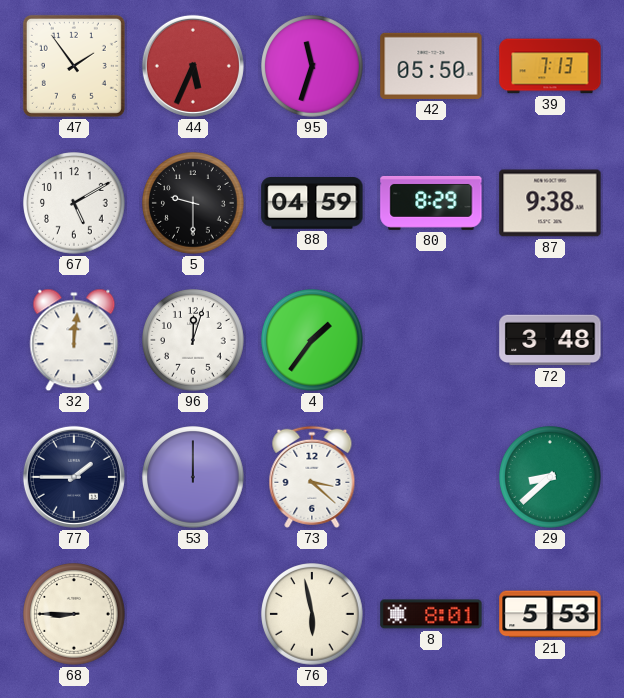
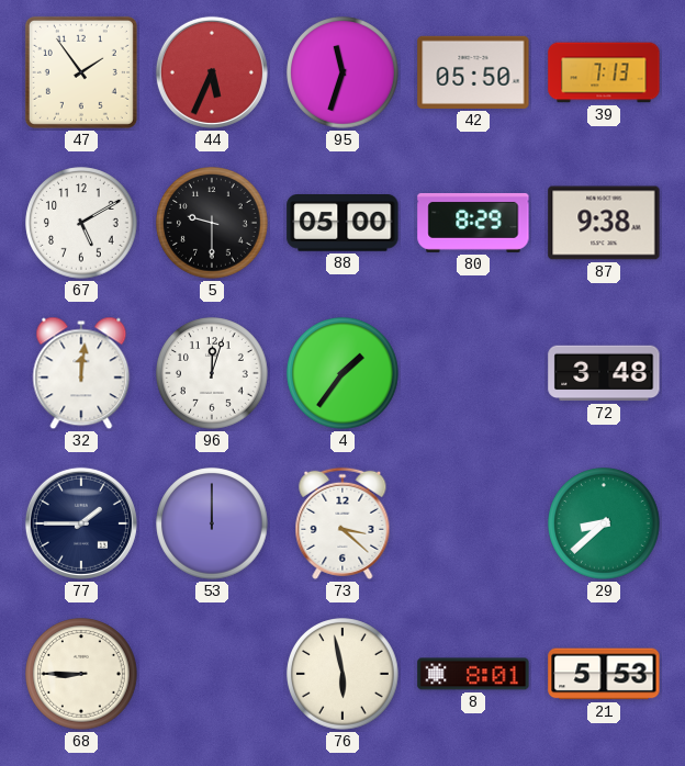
88: 04:59 -> 05:00
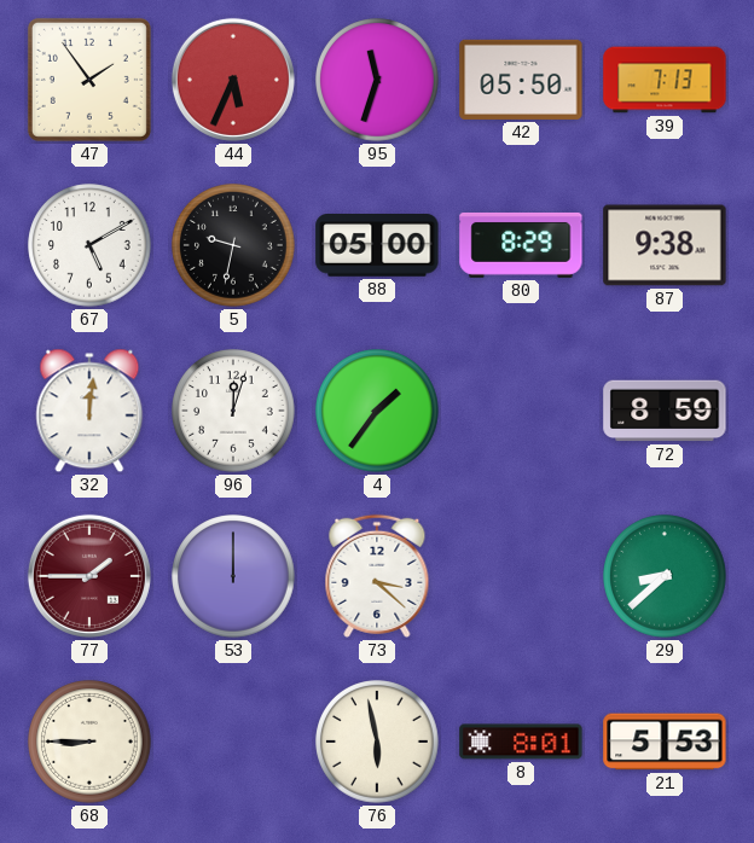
5: 9:30 -> 9:32
72: 3:48 -> 8:59
77 dial: navy -> burgundy
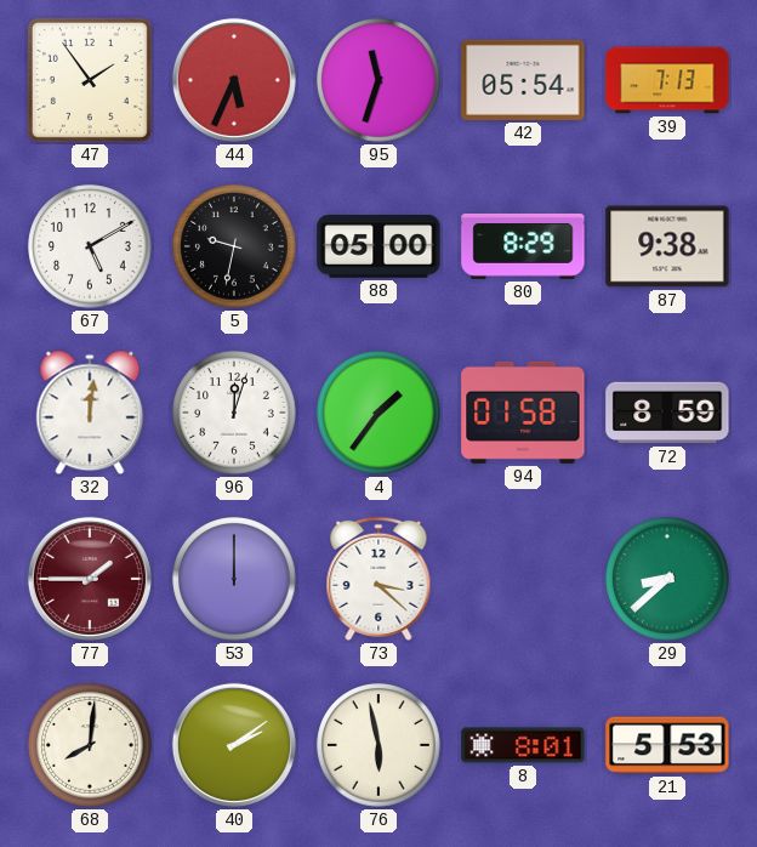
42: 05:50 -> 05:54
94: none -> 01:58
68: 8:45 -> 8:01
40: none -> 2:09
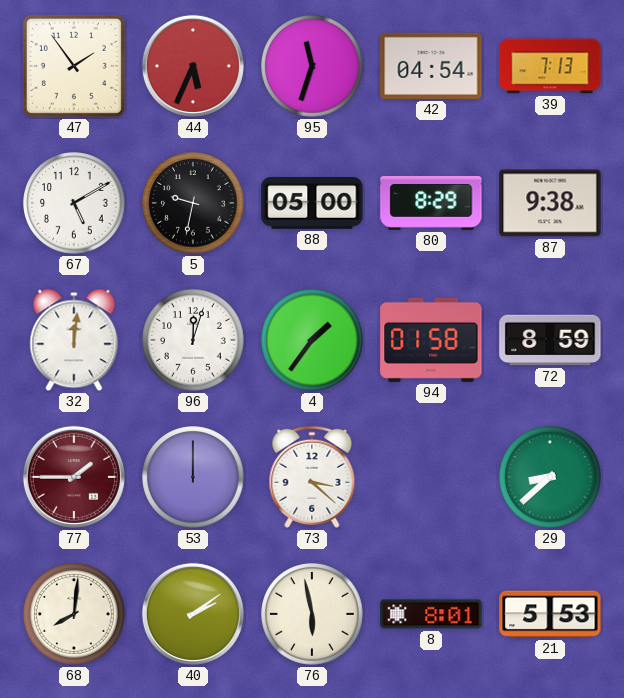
42: 05:54 -> 04:54
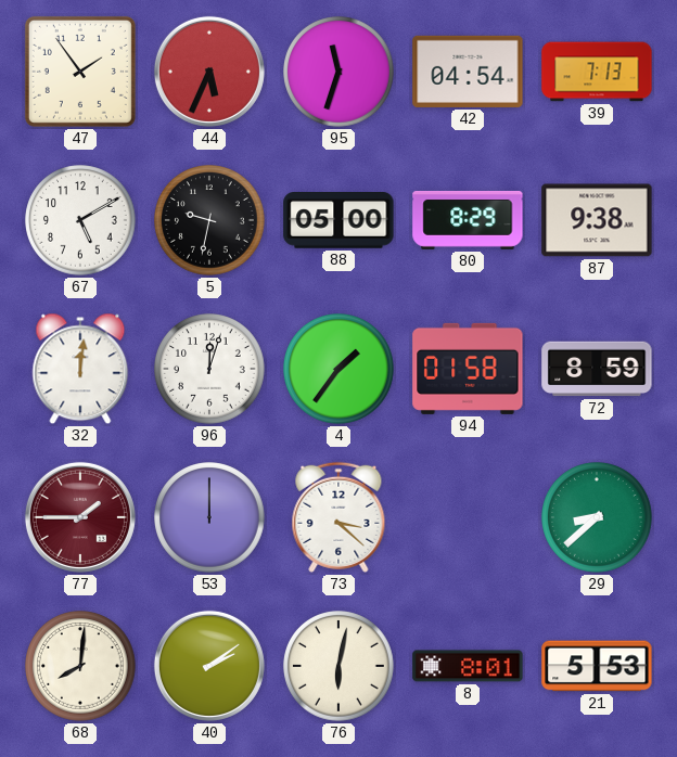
76: 5:58 -> 6:02
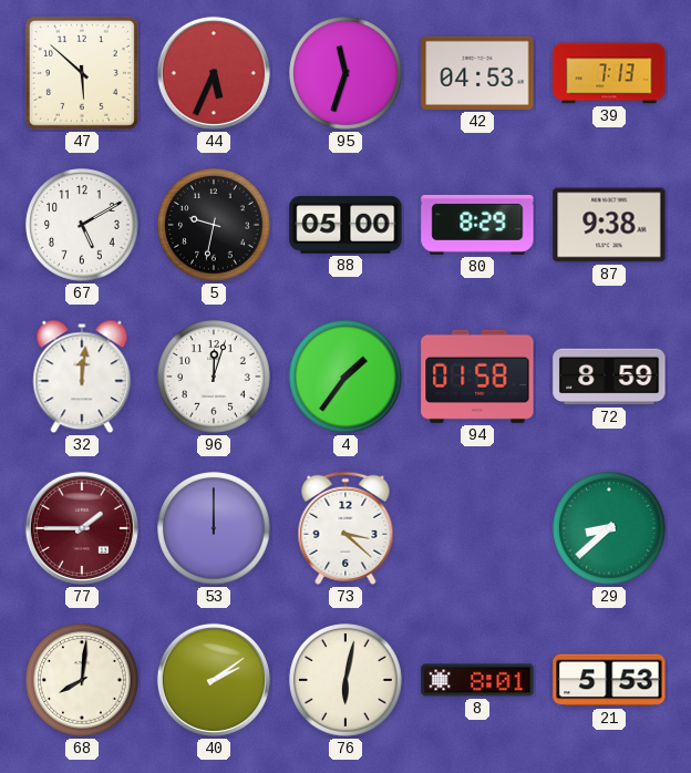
47: 1:54 -> 5:52
42: 04:54 -> 04:53
